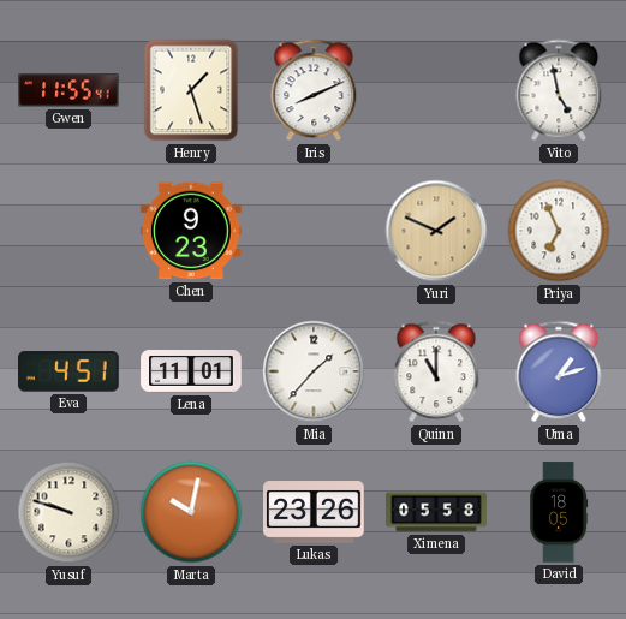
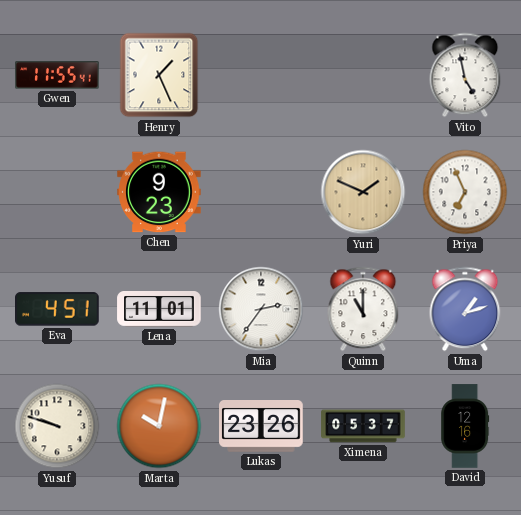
Henry: 1:27 -> 1:26
Iris: 8:11 -> none
Mia: 1:37 -> 2:36
Ximena: 05:58 -> 05:37
David: 18:05 -> 12:16
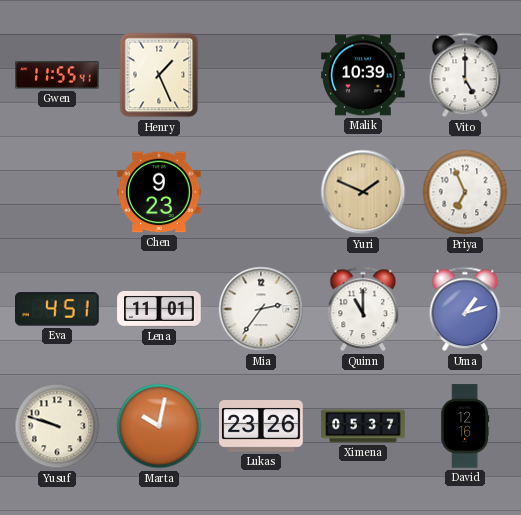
Malik: none -> 10:39
Vito: 4:58 -> 5:00
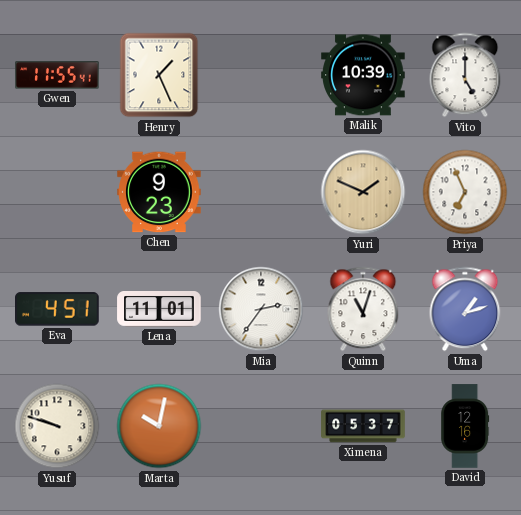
Quinn: 11:00 -> 11:03
Lukas: 23:26 -> none
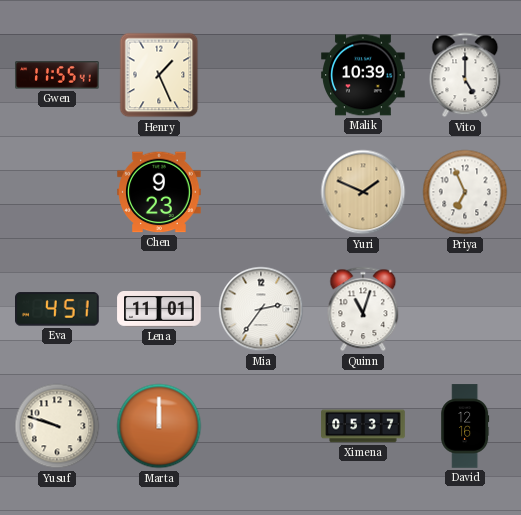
Uma: 1:12 -> none
Marta: 10:02 -> 12:00
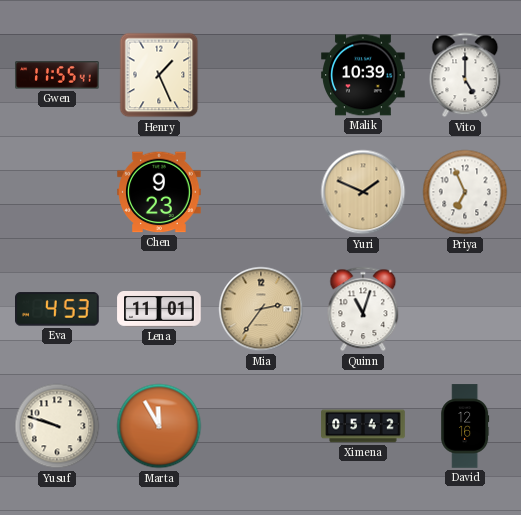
Eva: 4:51 -> 4:53
Mia dial: white -> champagne
Marta: 12:00 -> 11:55
Ximena: 05:37 -> 05:42
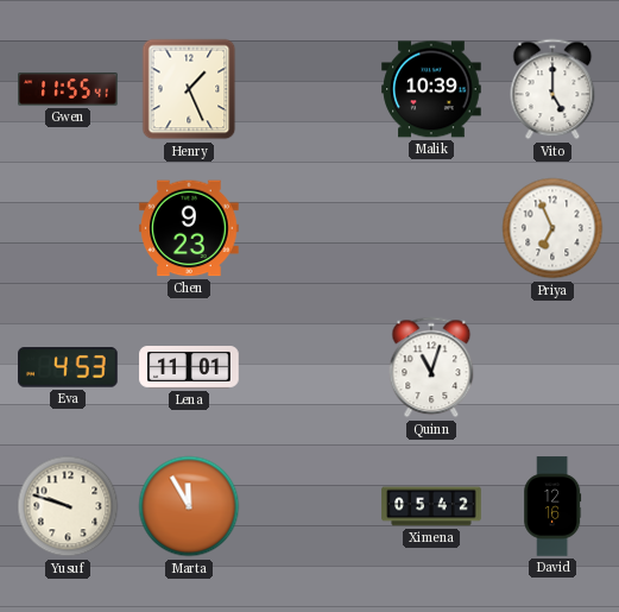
Yuri: 1:49 -> none
Mia: 2:36 -> none
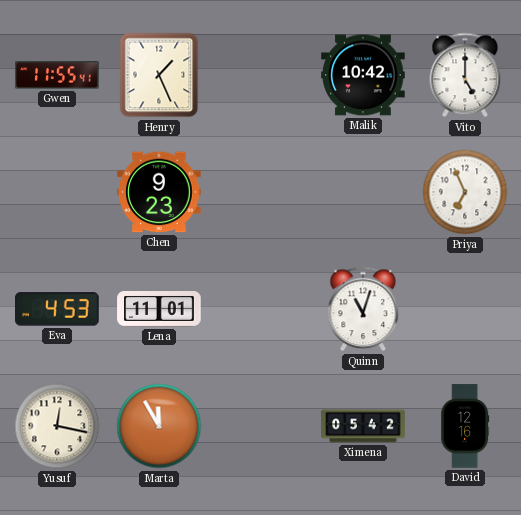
Malik: 10:39 -> 10:42
Yusuf: 9:48 -> 12:17
